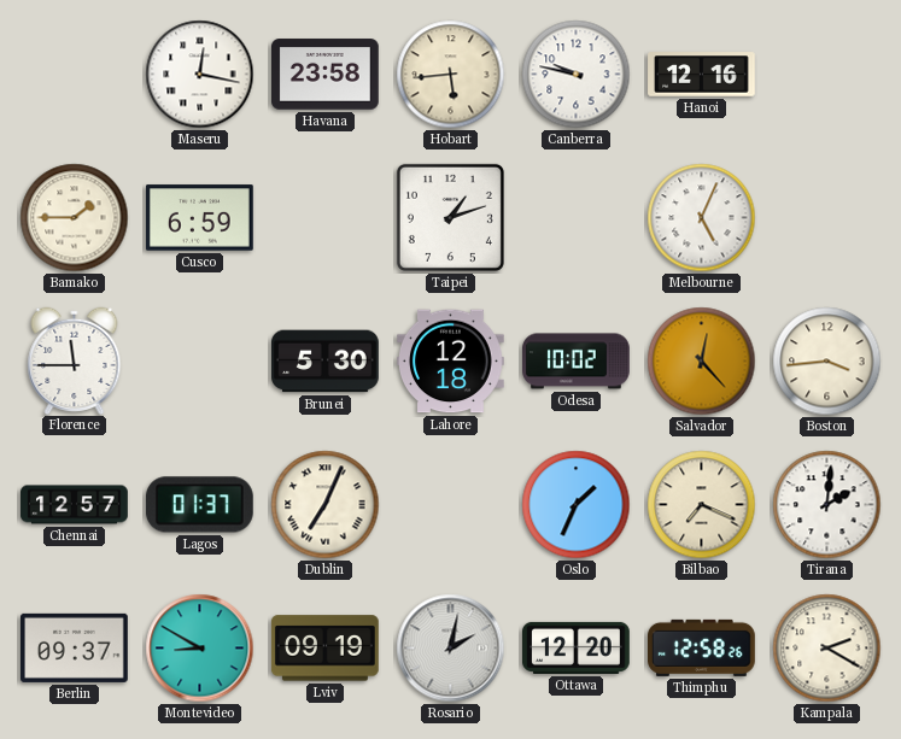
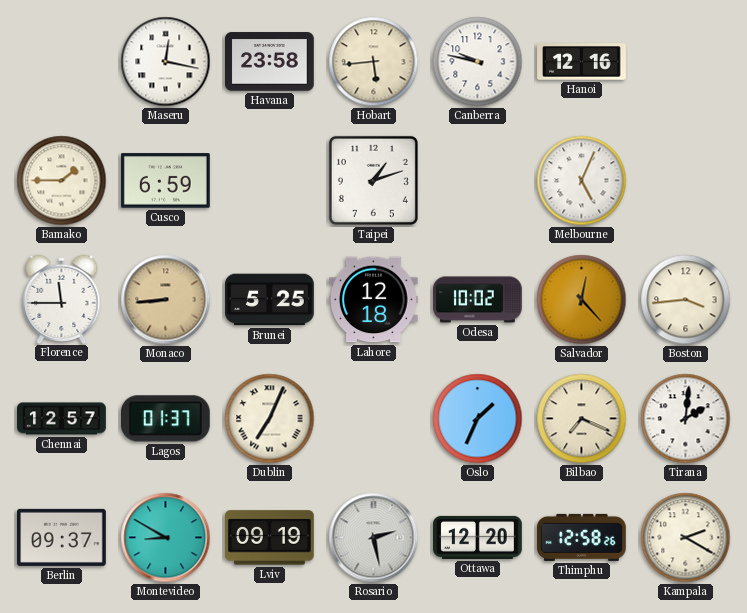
Monaco: none -> 8:44
Brunei: 5:30 -> 5:25
Rosario: 2:02 -> 2:28
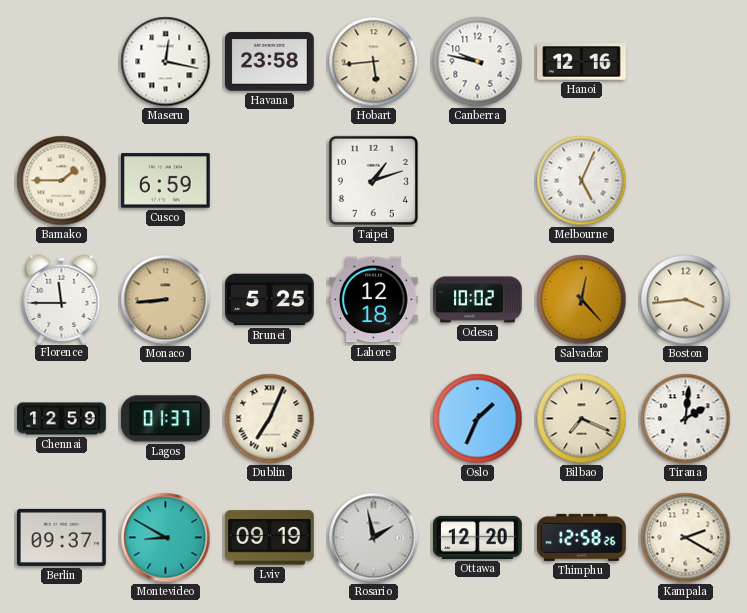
Chennai: 12:57 -> 12:59
Rosario: 2:28 -> 1:58
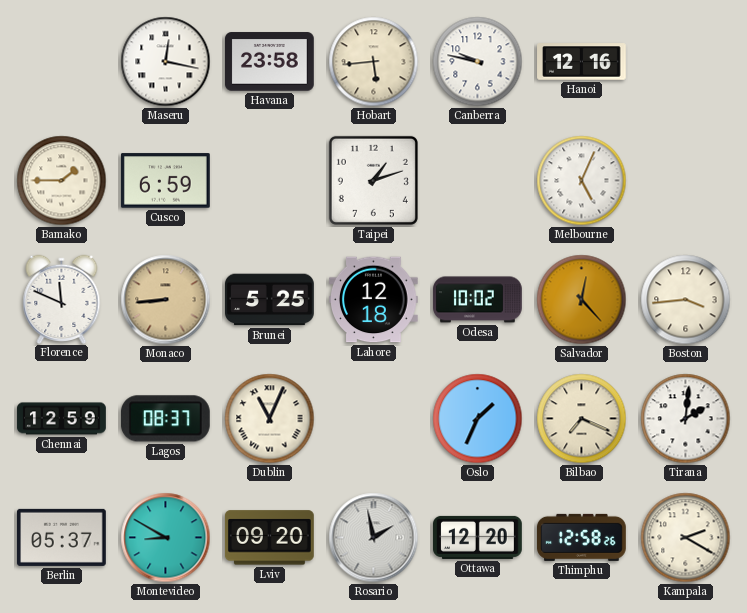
Florence: 11:45 -> 11:49
Lagos: 01:37 -> 08:37
Dublin: 7:04 -> 11:04
Berlin: 09:37 -> 05:37
Lviv: 09:19 -> 09:20
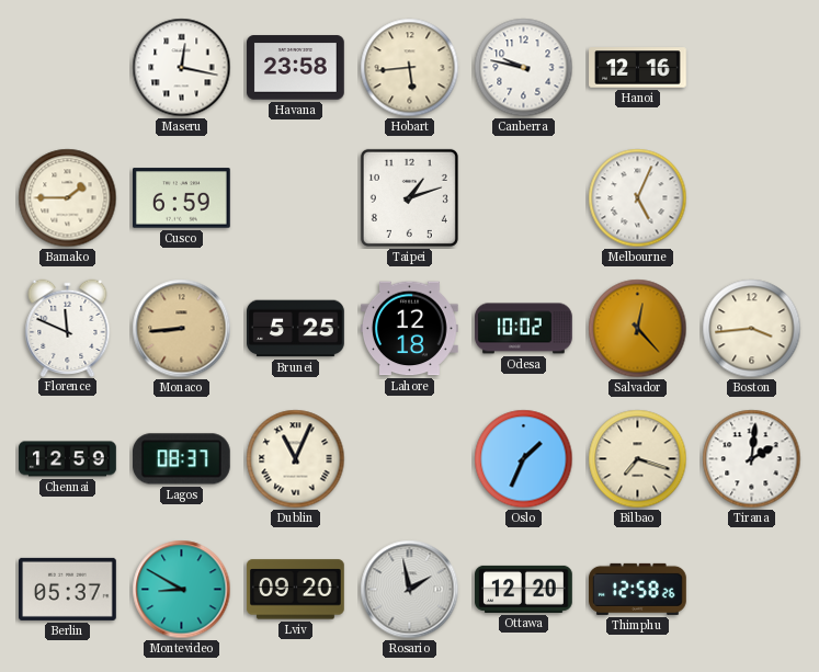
Bilbao: 7:19 -> 7:18
Kampala: 2:20 -> none
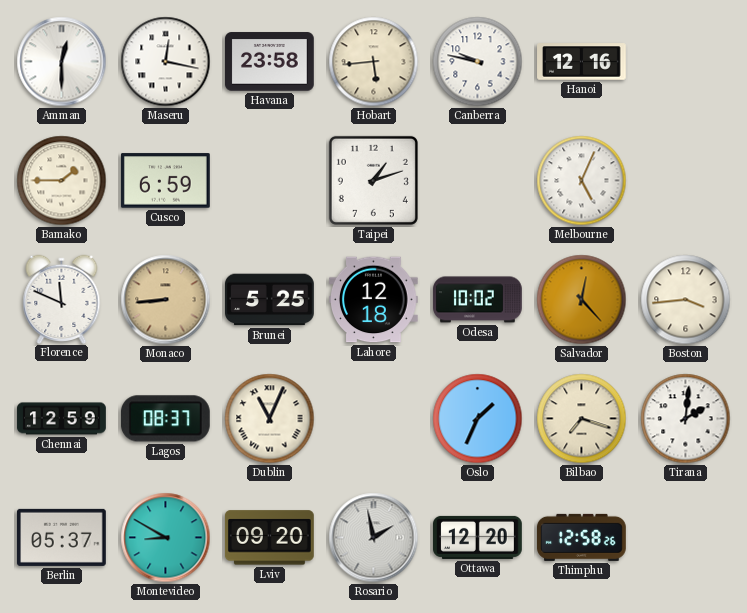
Amman: none -> 12:30
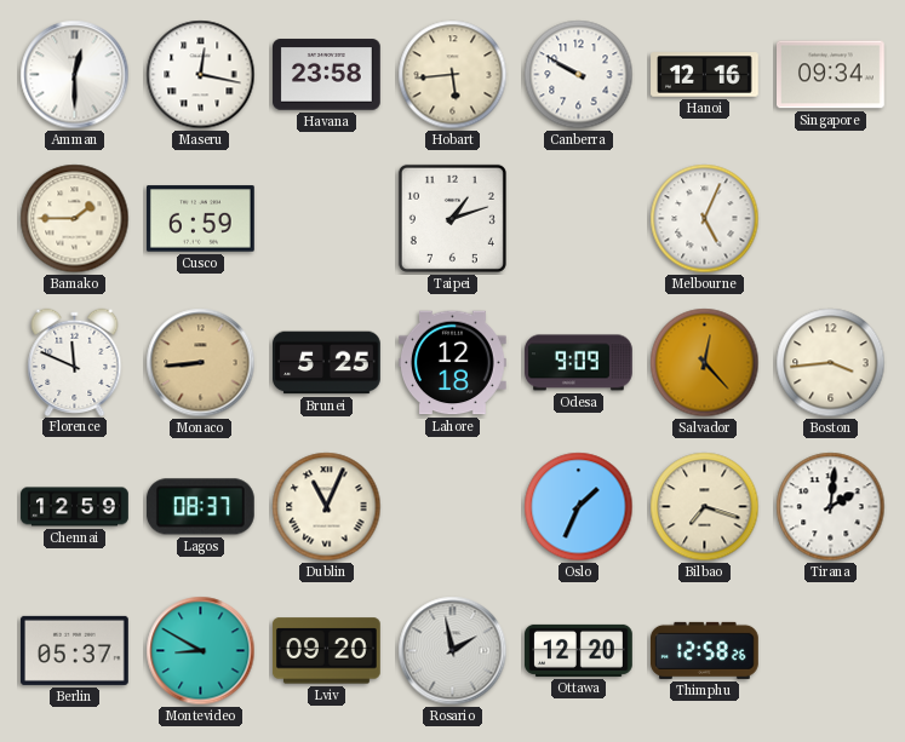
Canberra: 9:47 -> 9:50
Singapore: none -> 09:34
Odesa: 10:02 -> 9:09
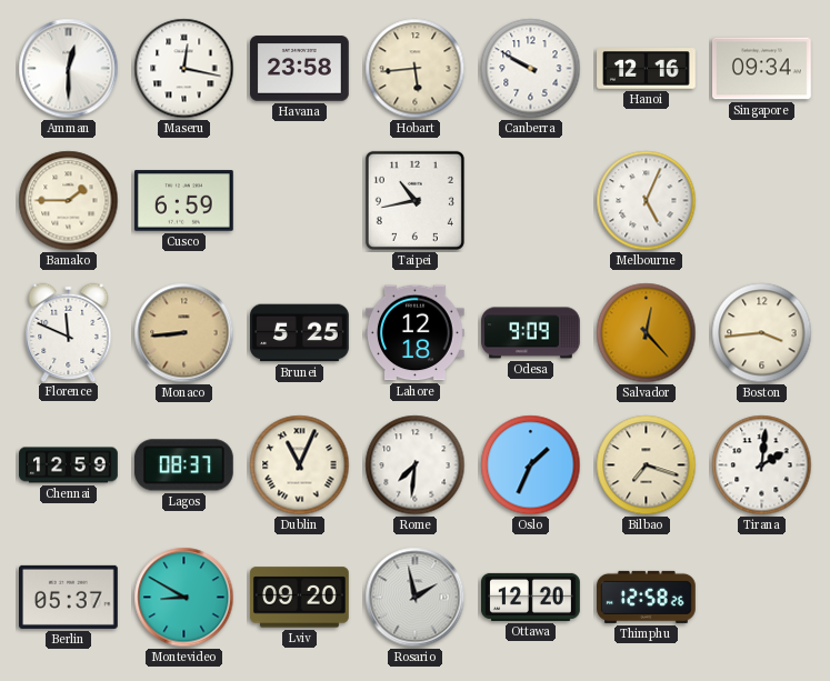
Taipei: 1:12 -> 10:43
Rome: none -> 7:31
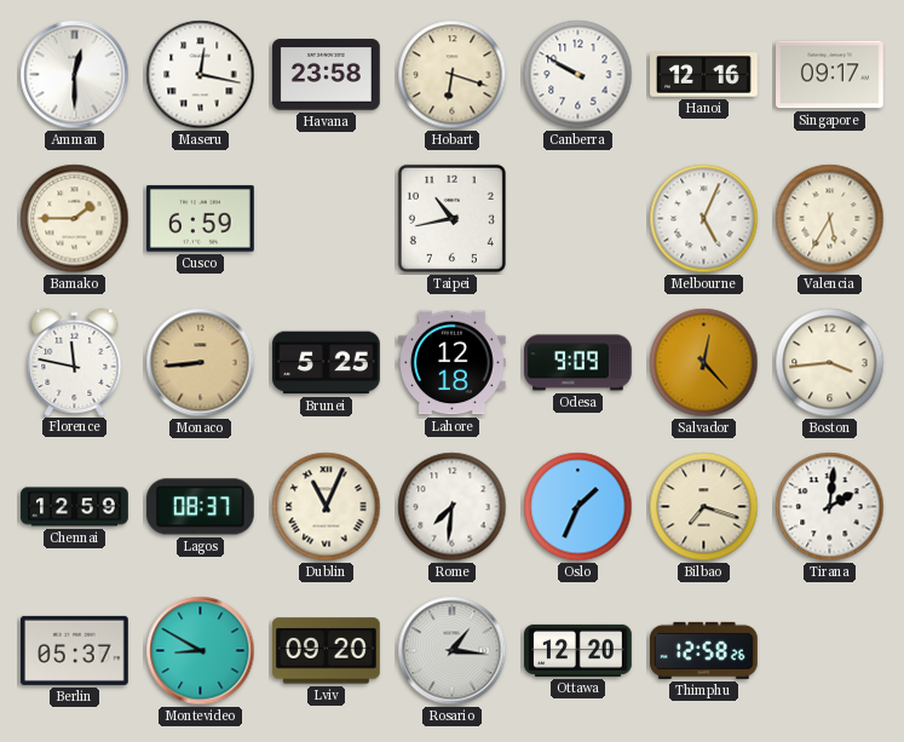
Hobart: 5:44 -> 6:18
Singapore: 09:34 -> 09:17
Valencia: none -> 5:35
Florence: 11:49 -> 11:47
Rosario: 1:58 -> 1:16
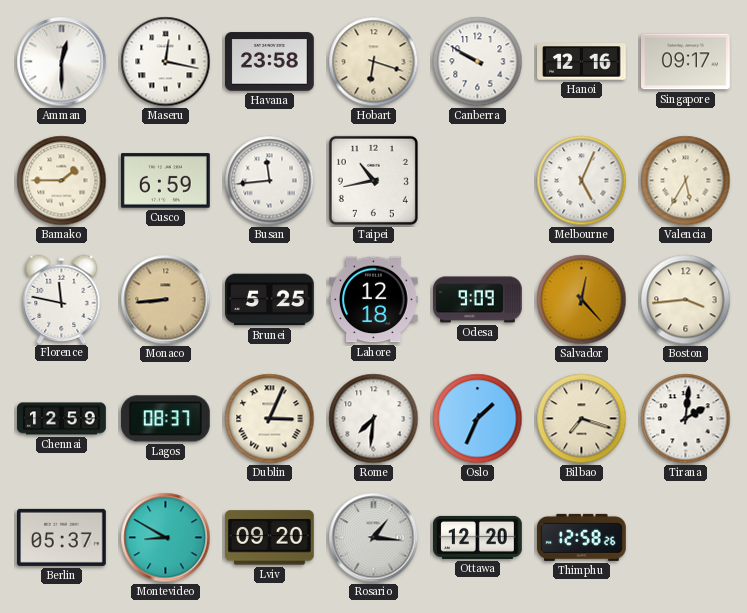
Busan: none -> 11:44
Dublin: 11:04 -> 3:04
